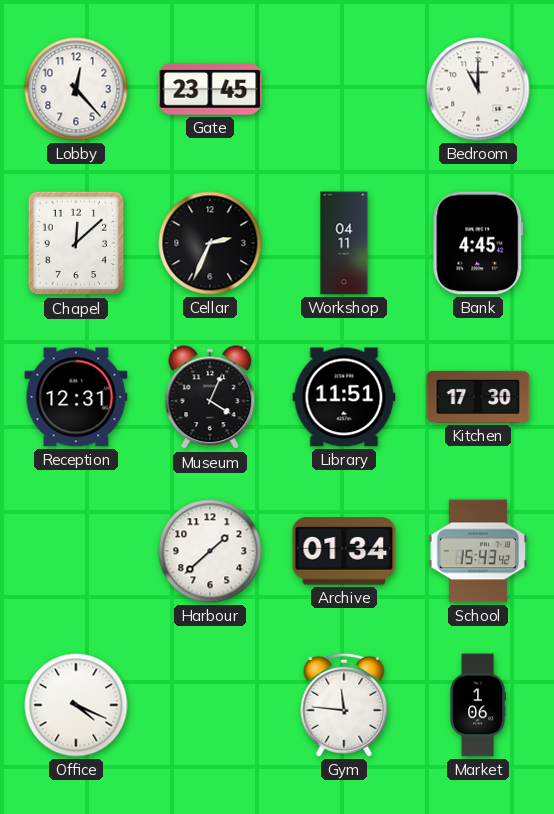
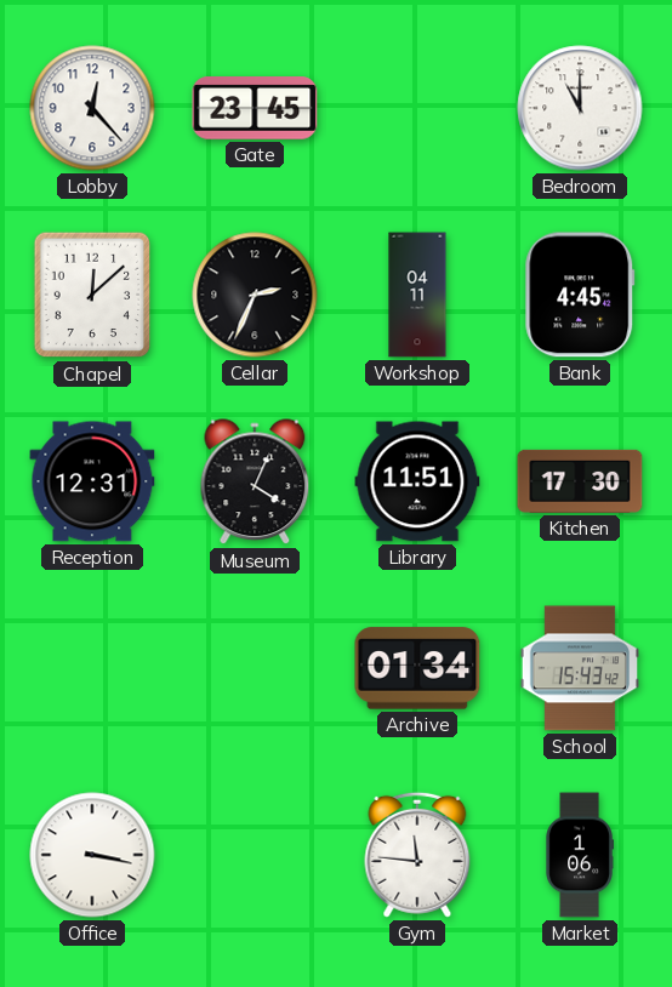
Harbour: 1:38 -> none
Office: 4:19 -> 3:17
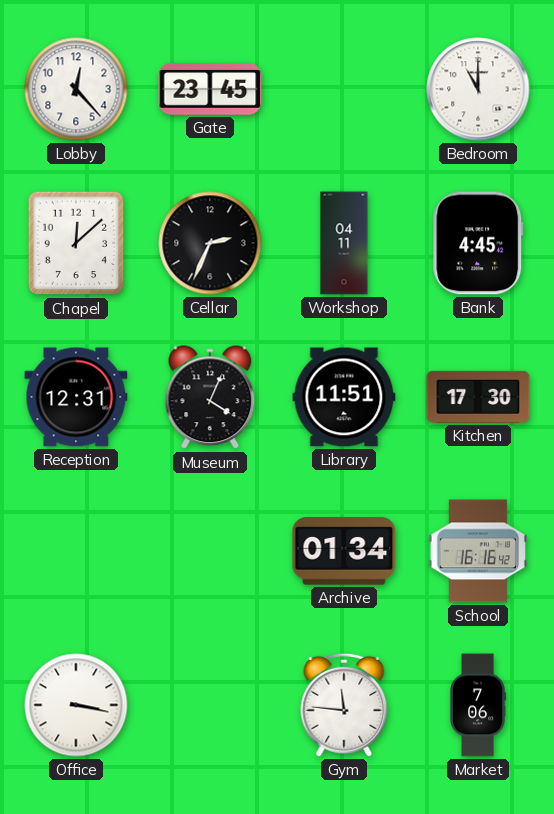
School: 15:43 -> 16:16
Market: 1:06 -> 7:06
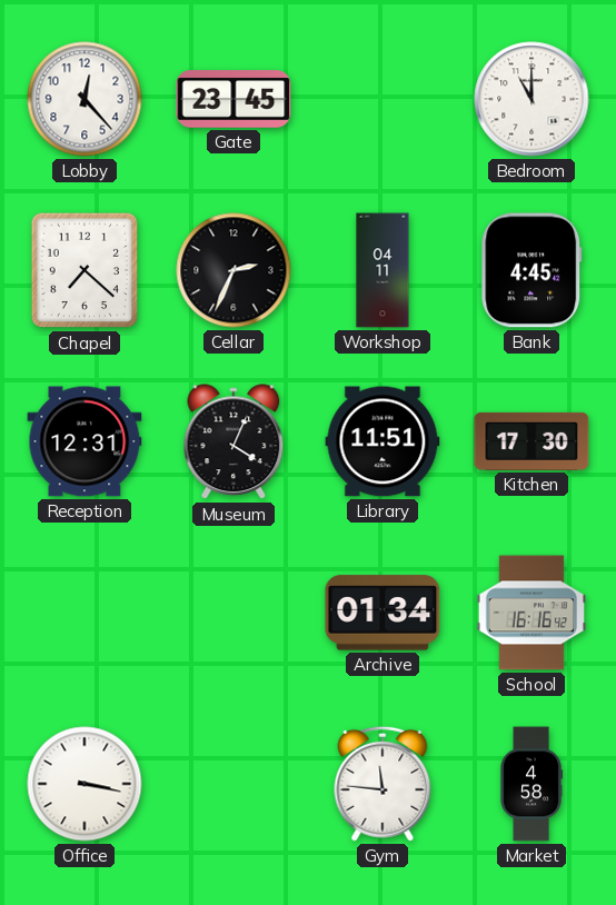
Chapel: 12:08 -> 7:22
Market: 7:06 -> 4:58
